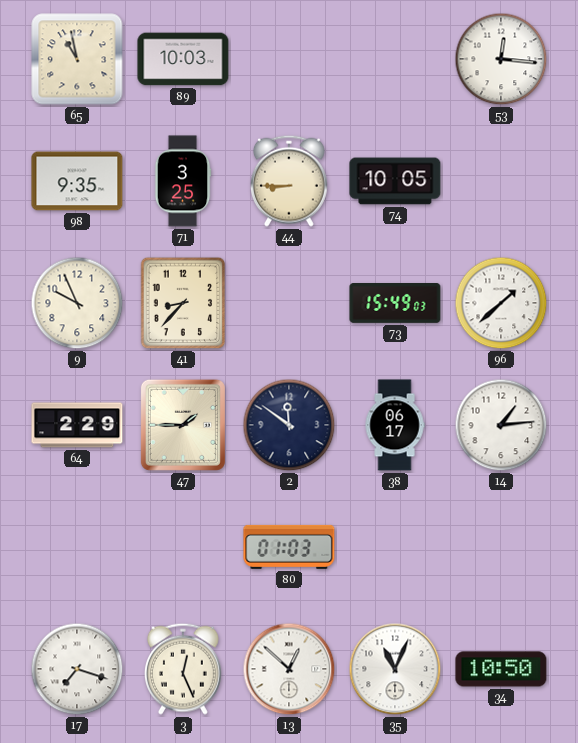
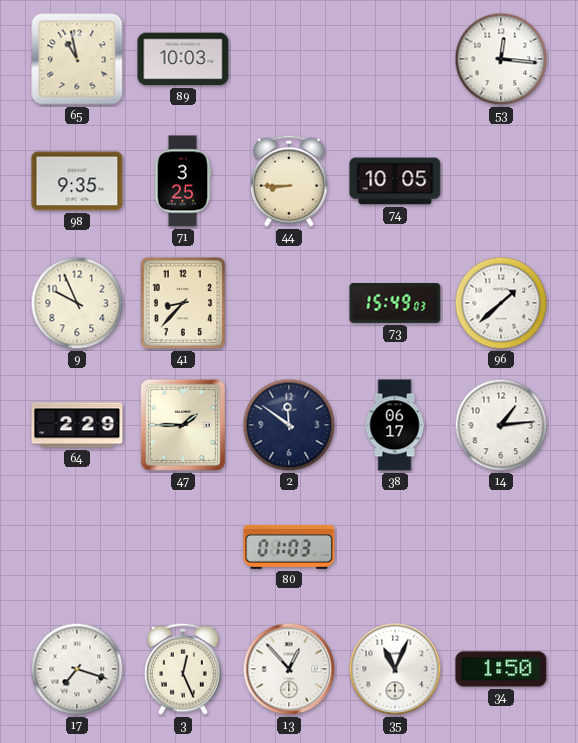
13: 12:52 -> 12:53
34: 10:50 -> 1:50
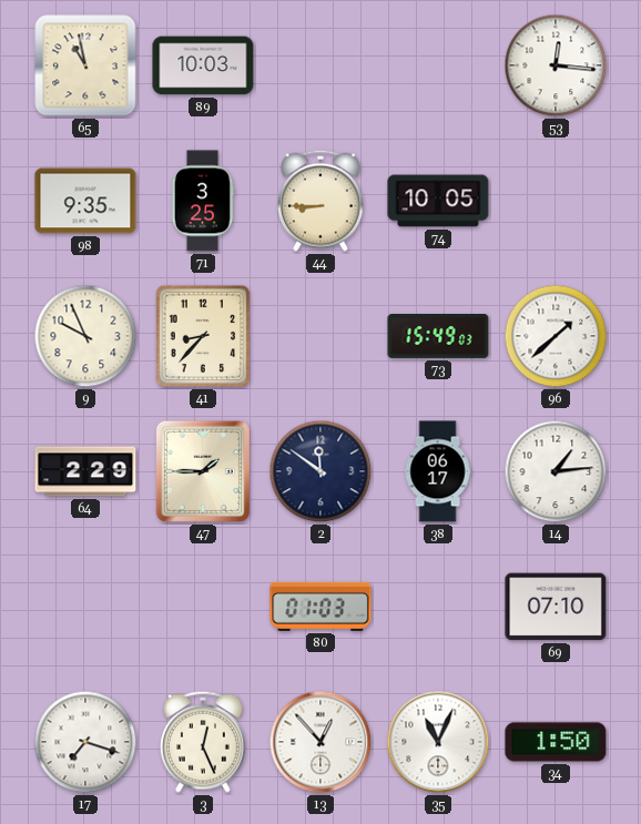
69: none -> 07:10
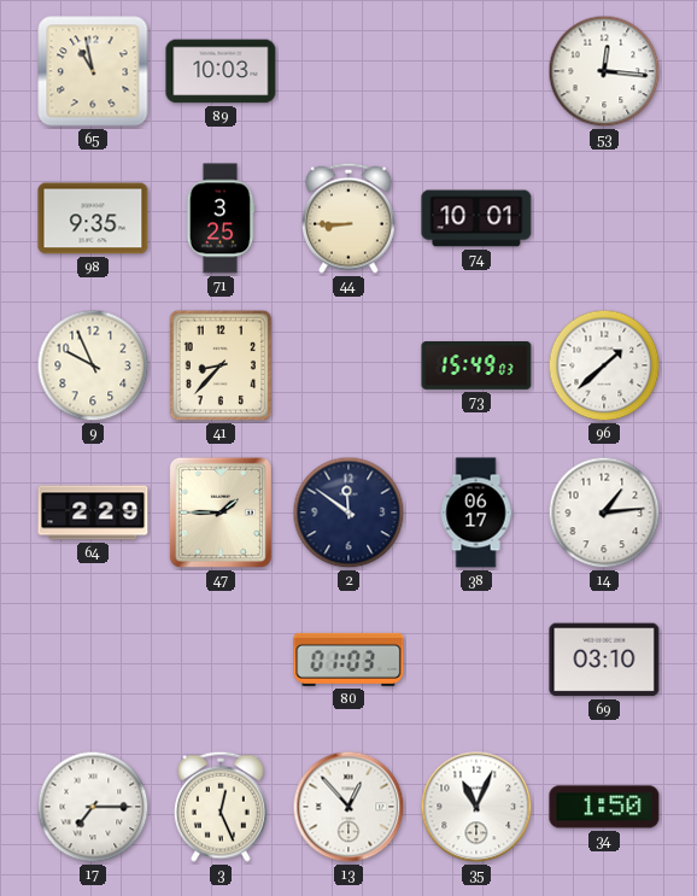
74: 10:05 -> 10:01
69: 07:10 -> 03:10
17: 7:18 -> 7:15
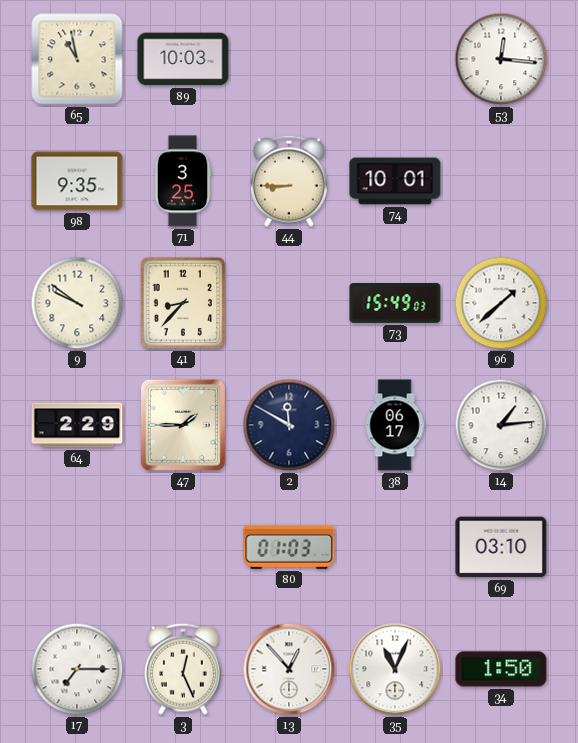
9: 9:56 -> 9:51
2: 11:51 -> 11:50
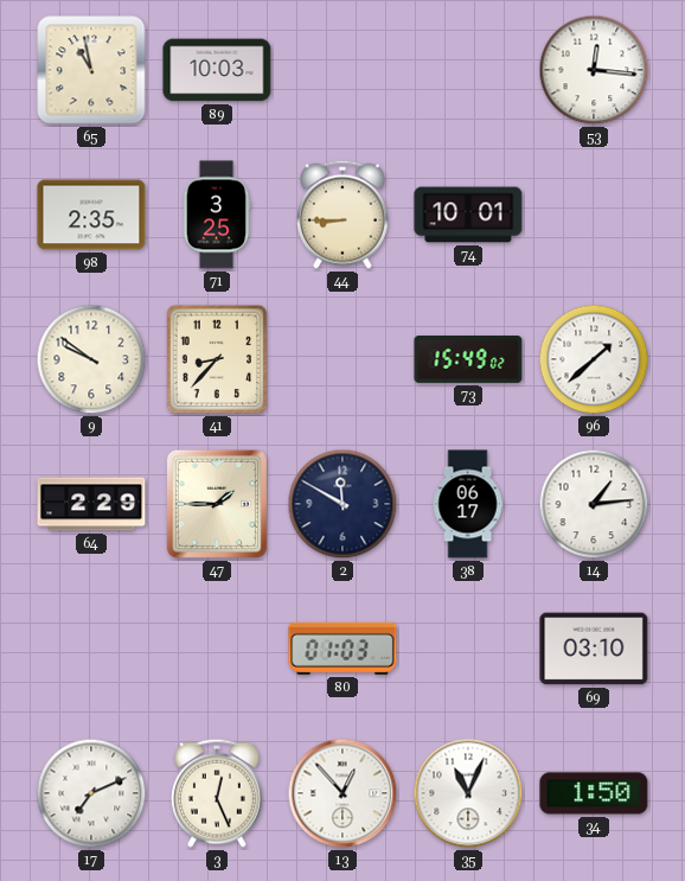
98: 9:35 -> 2:35
73: 15:49:03 -> 15:49:02
17: 7:15 -> 7:11
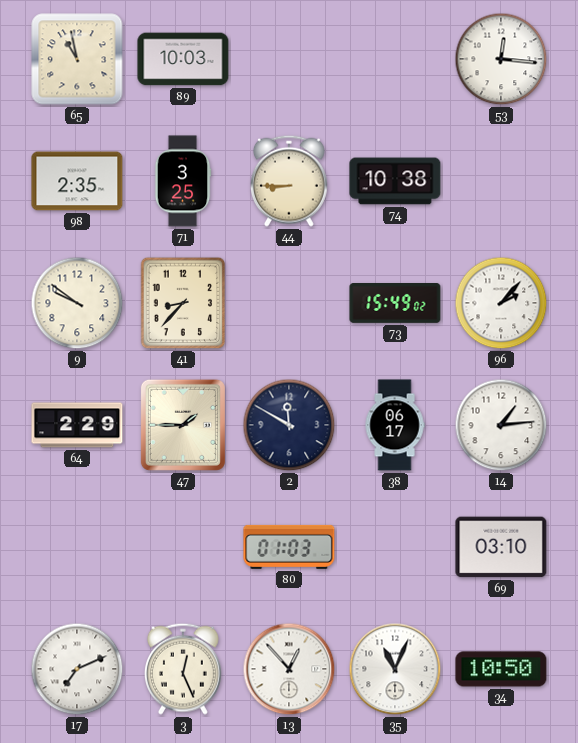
74: 10:01 -> 10:38
96: 1:38 -> 2:07
34: 1:50 -> 10:50
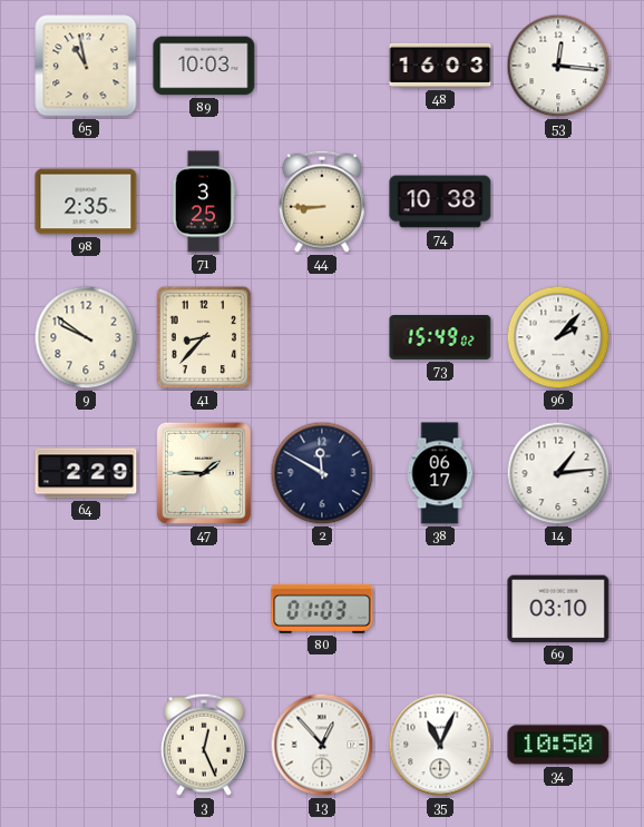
48: none -> 16:03
17: 7:11 -> none
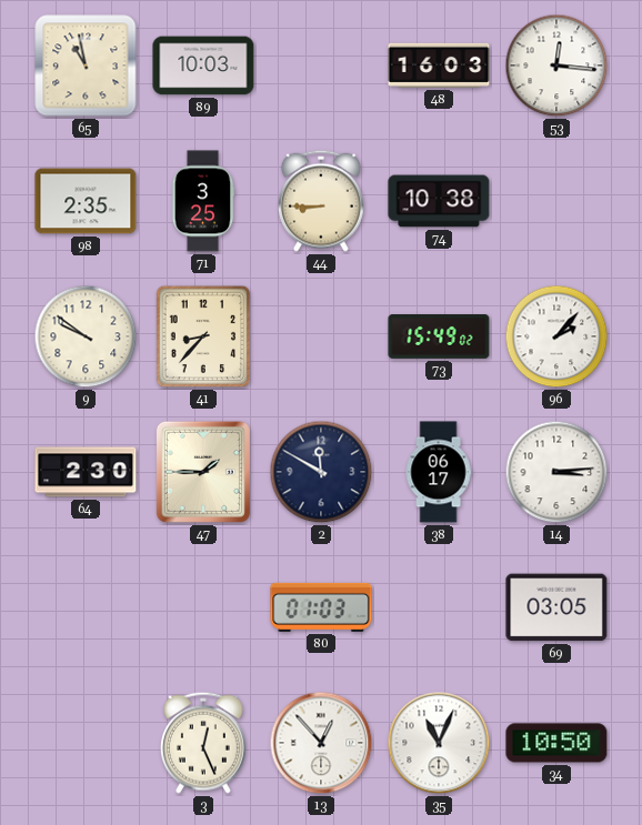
64: 2:29 -> 2:30
14: 1:14 -> 3:14
69: 03:10 -> 03:05
